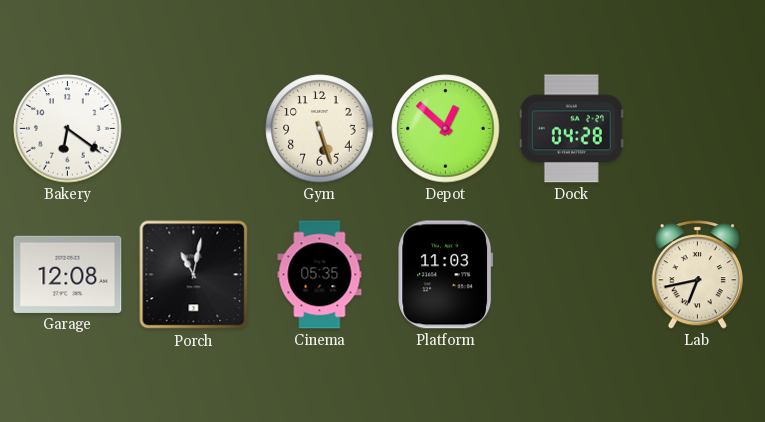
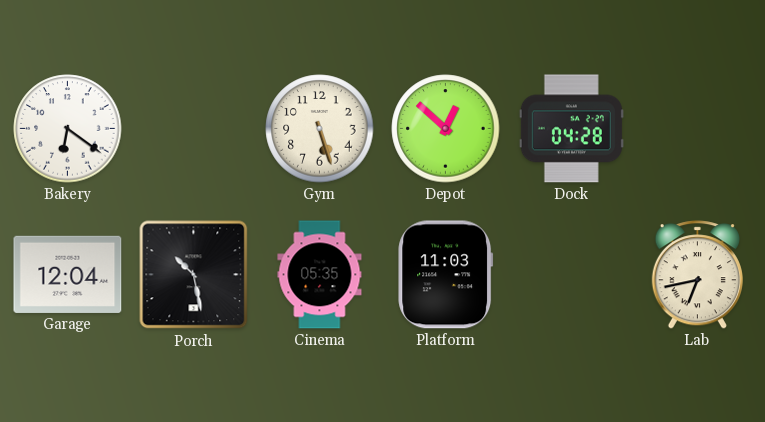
Garage: 12:08 -> 12:04
Porch: 11:02 -> 10:28
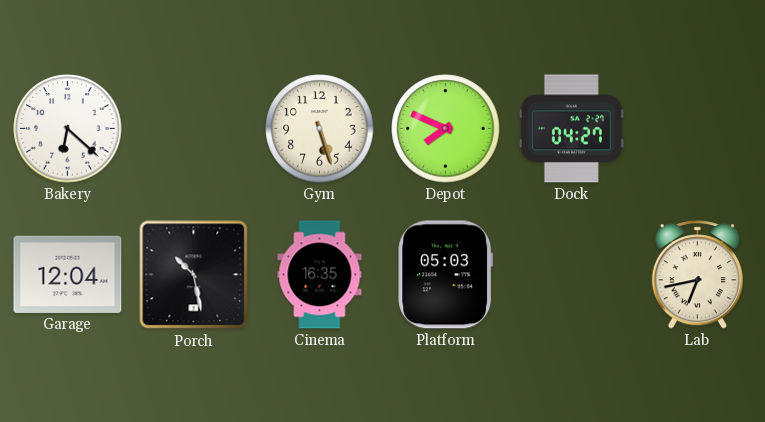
Bakery: 6:21 -> 6:22
Depot: 12:52 -> 7:49
Dock: 04:28 -> 04:27
Cinema: 05:35 -> 16:35
Platform: 11:03 -> 05:03
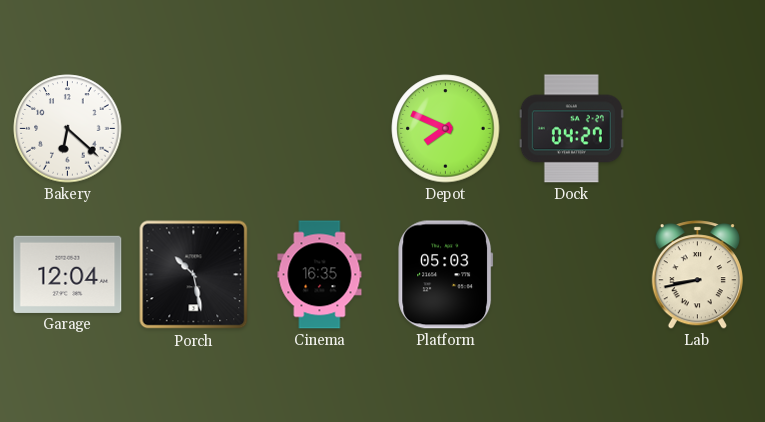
Gym: 5:27 -> none
Lab: 6:43 -> 8:43
